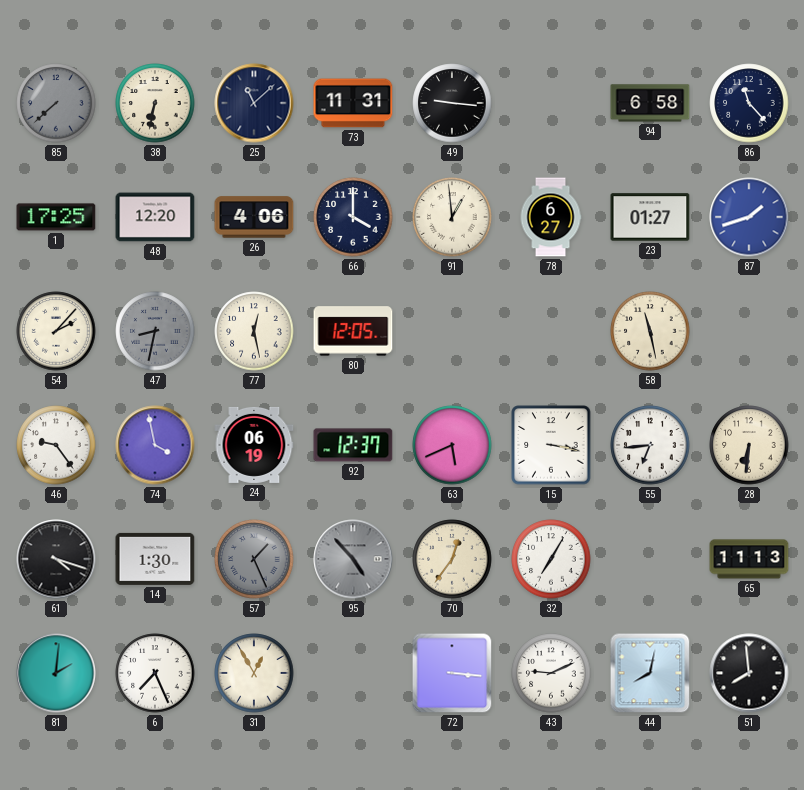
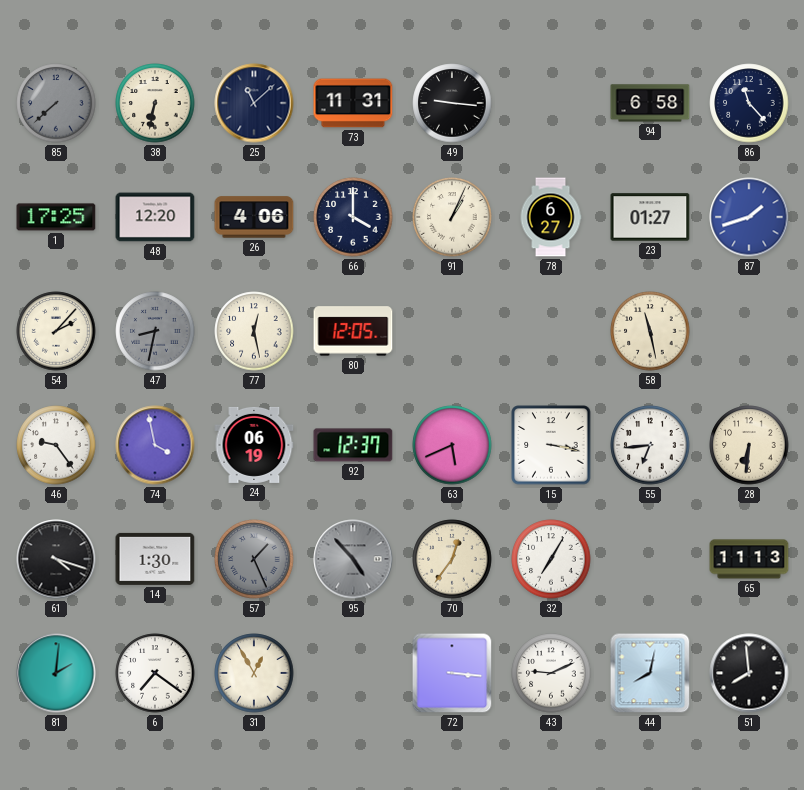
91: 12:59 -> 1:04
6: 7:26 -> 7:21
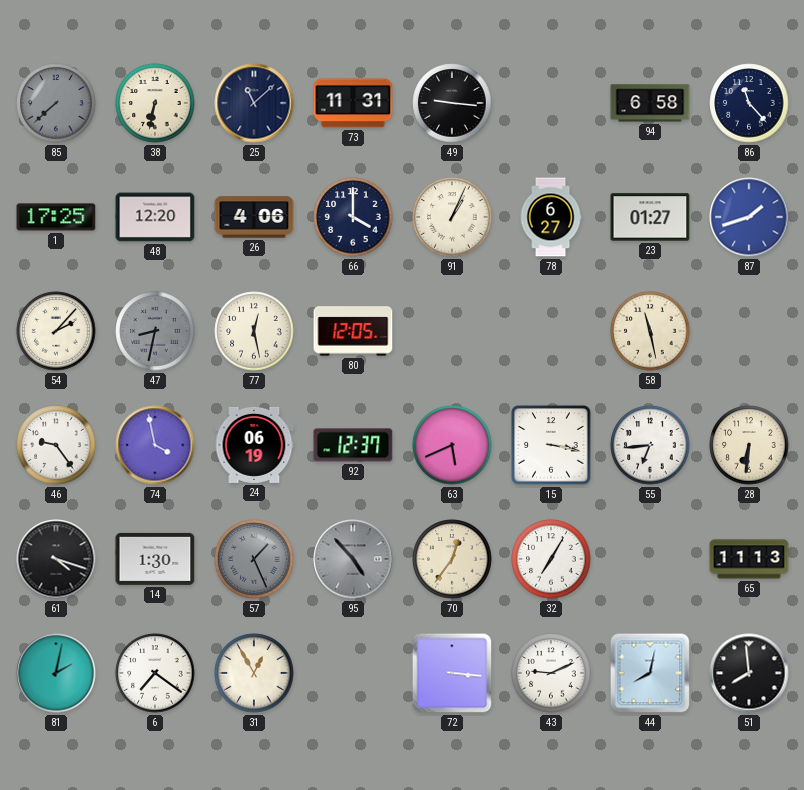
81: 2:01 -> 2:02
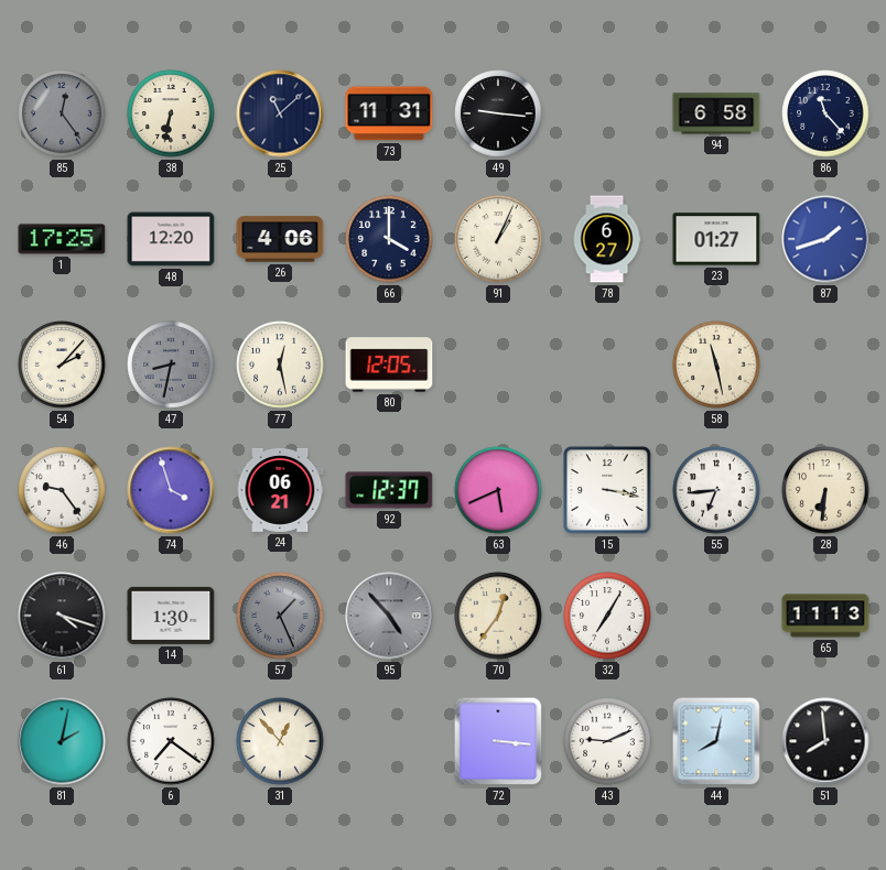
85: 7:38 -> 12:24
74: 3:58 -> 3:57
24: 06:19 -> 06:21
31: 12:55 -> 12:53
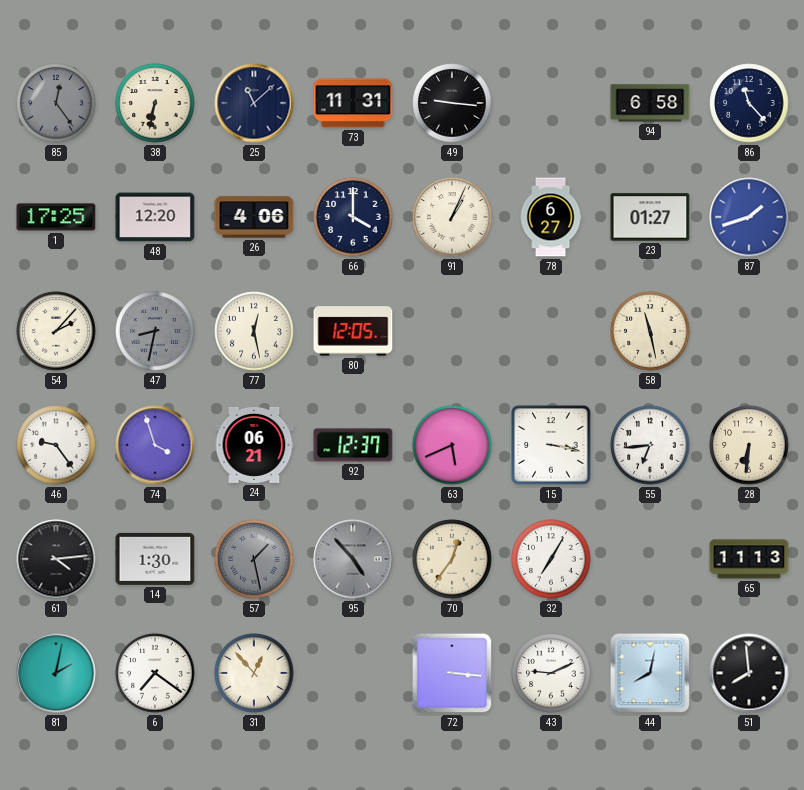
61: 4:18 -> 4:14
57: 1:26 -> 1:28
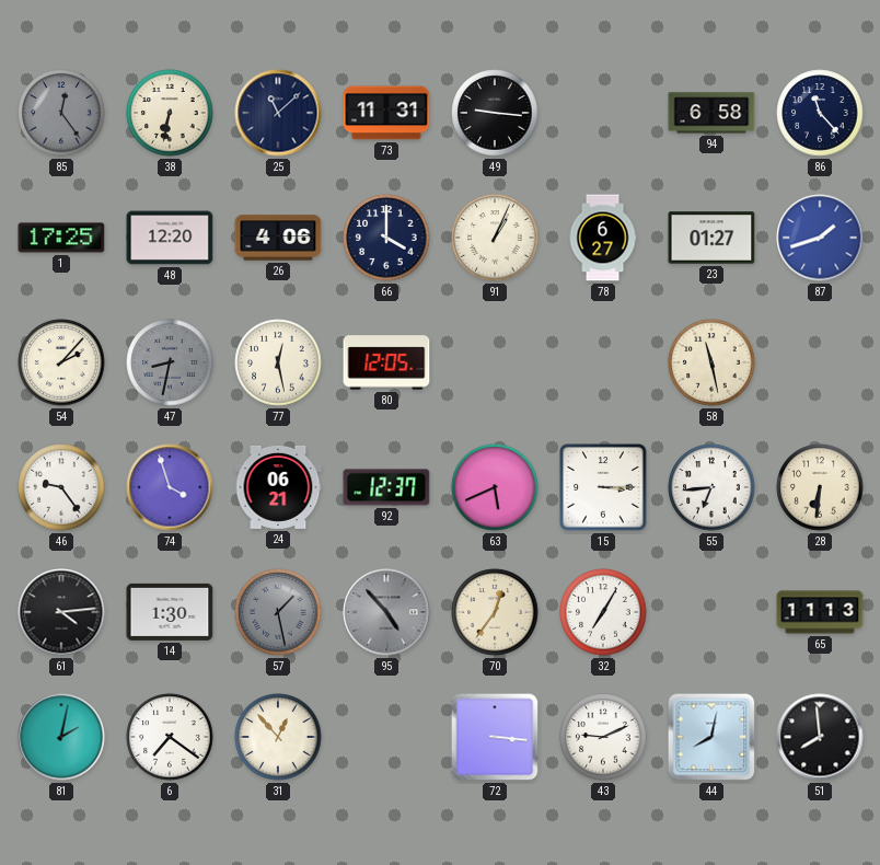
15: 3:17 -> 3:15
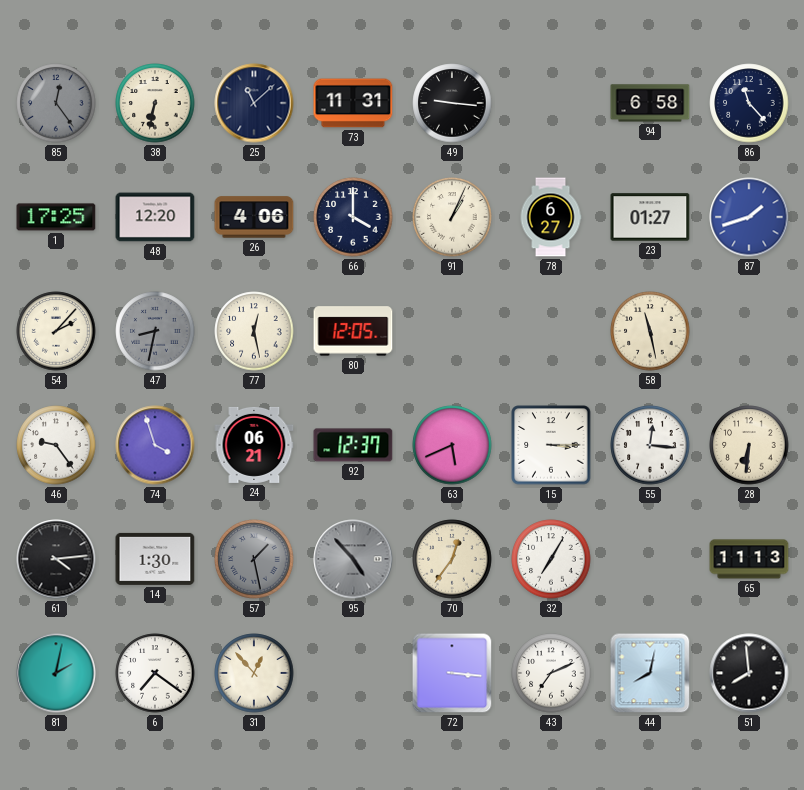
55: 6:44 -> 12:16
43: 9:11 -> 7:11
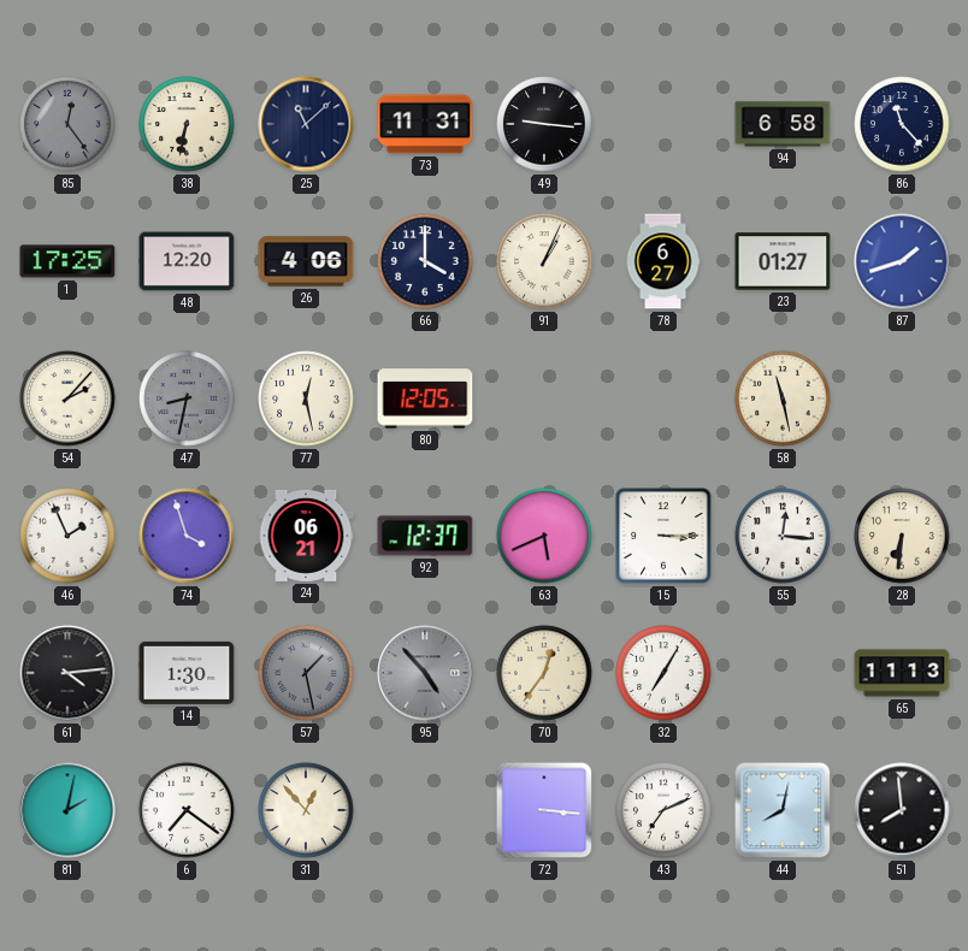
46: 9:24 -> 1:56
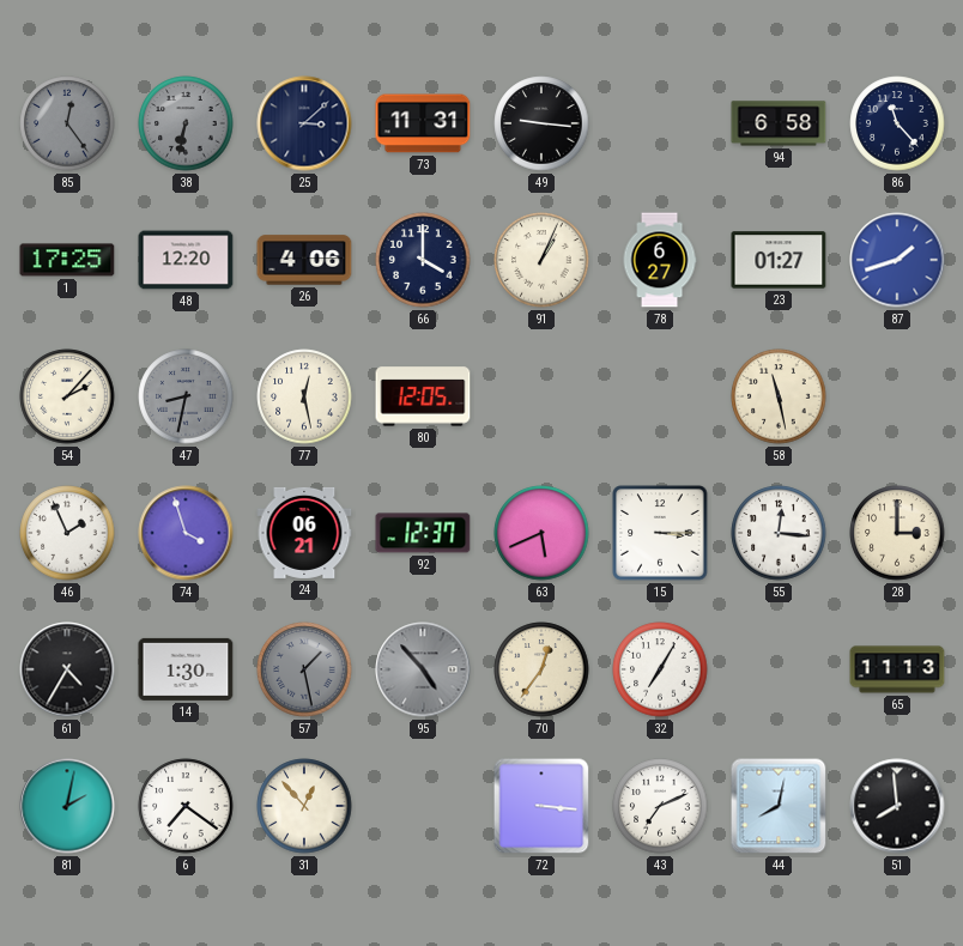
38 dial: cream -> grey
25: 11:08 -> 3:08
28: 6:31 -> 3:00
61: 4:14 -> 4:35
